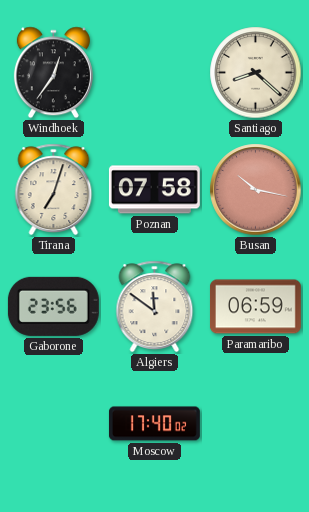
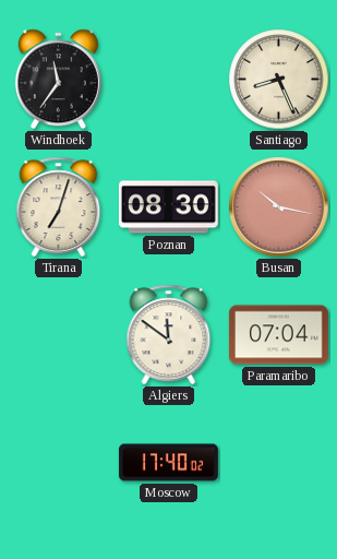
Windhoek: 12:36 -> 11:36
Santiago: 8:22 -> 8:26
Poznan: 07:58 -> 08:30
Gaborone: 23:56 -> none
Paramaribo: 06:59 -> 07:04
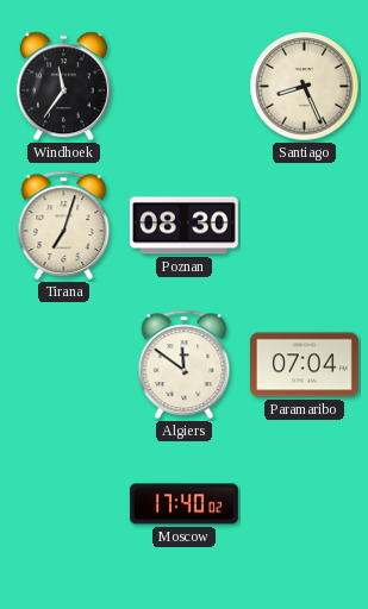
Busan: 10:17 -> none
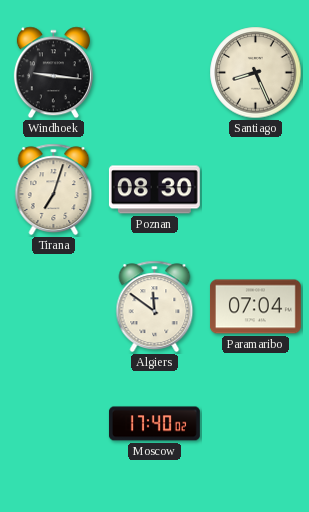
Windhoek: 11:36 -> 9:16
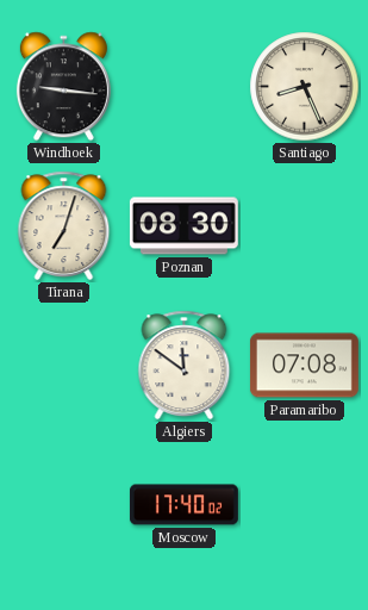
Paramaribo: 07:04 -> 07:08
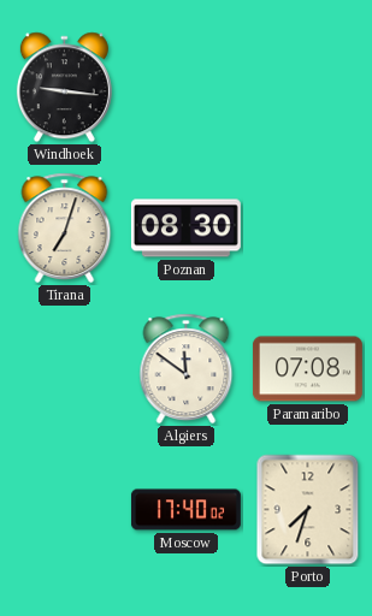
Santiago: 8:26 -> none
Porto: none -> 7:33
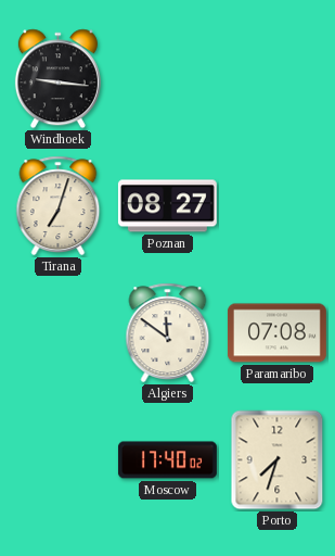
Poznan: 08:30 -> 08:27
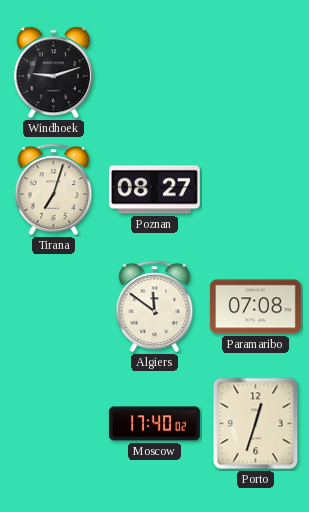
Windhoek: 9:16 -> 9:12
Porto: 7:33 -> 12:33
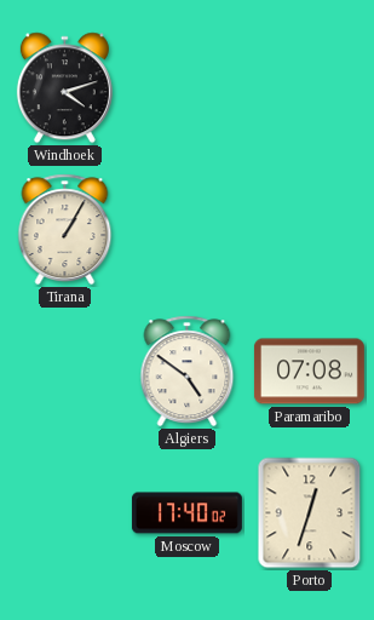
Windhoek: 9:12 -> 4:12
Tirana: 7:03 -> 1:05
Poznan: 08:27 -> none
Algiers: 11:51 -> 4:51
